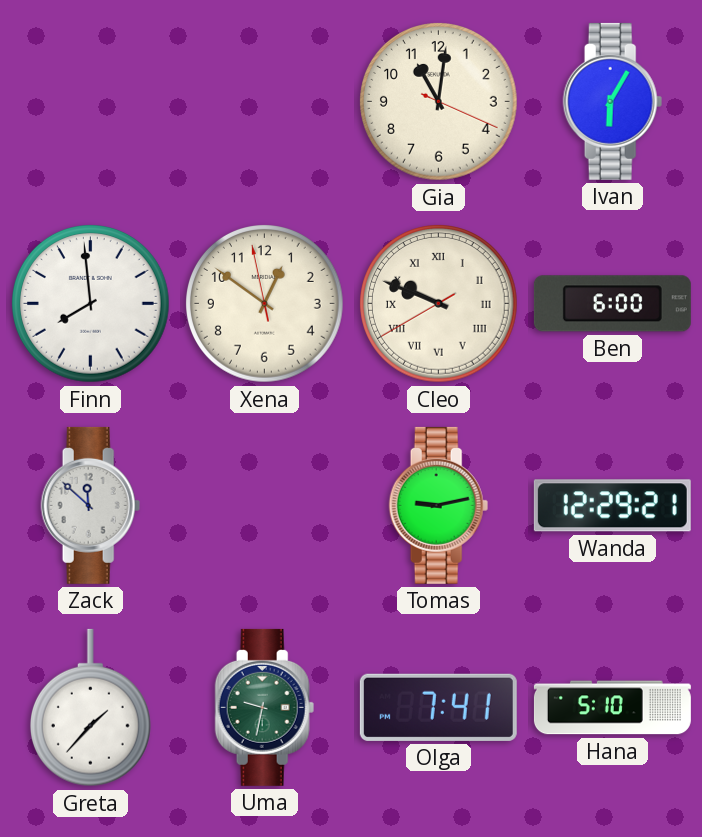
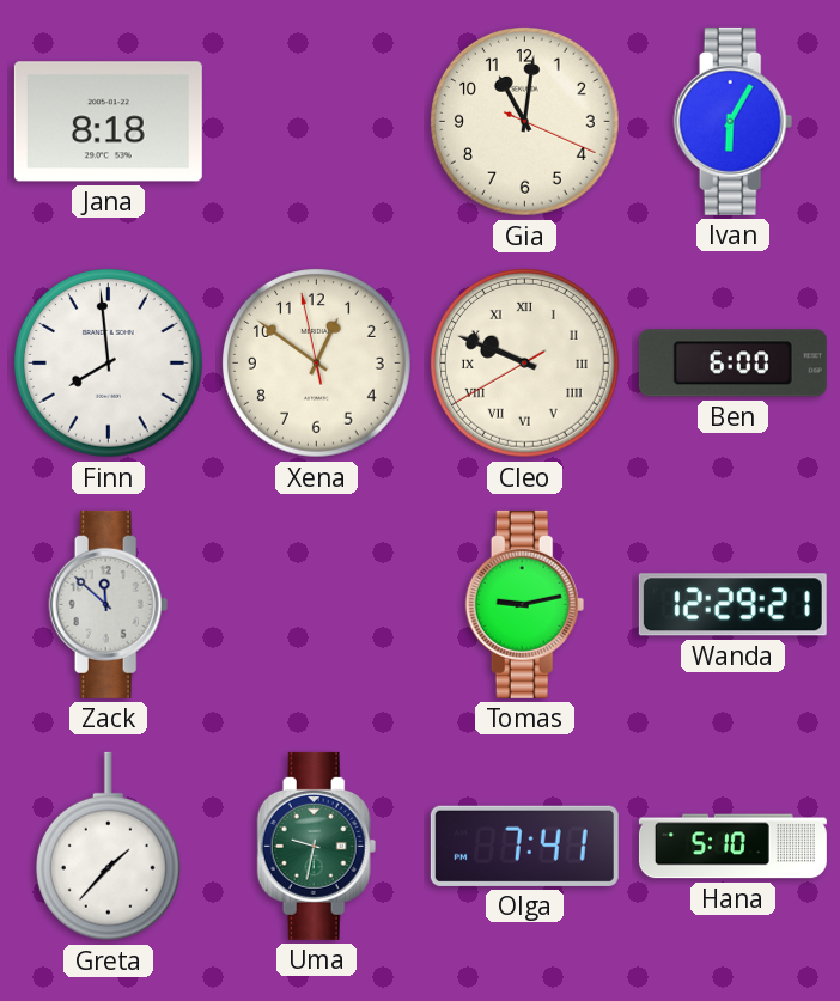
Jana: none -> 8:18
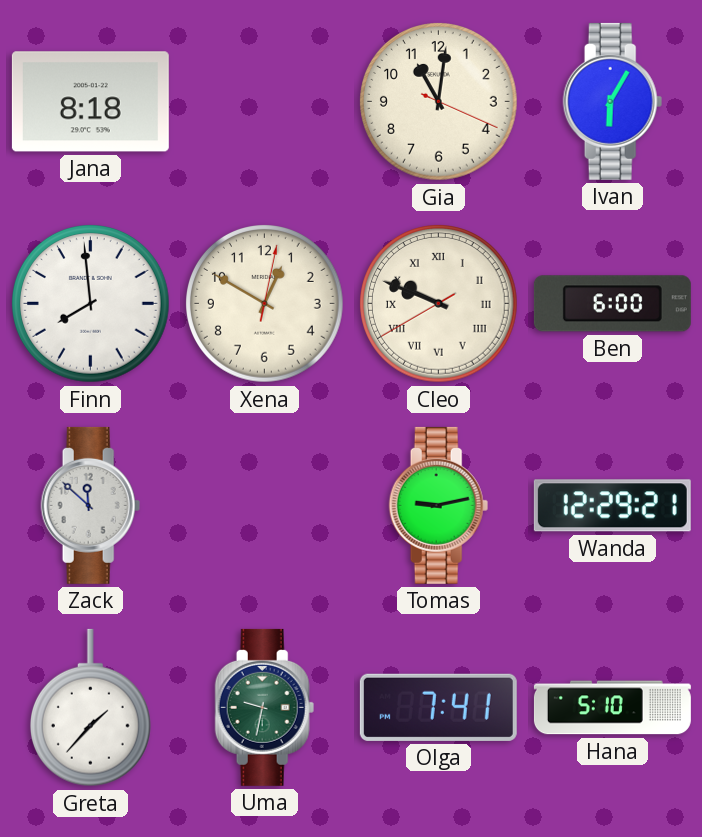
Xena: 12:50:58 -> 12:50:02
